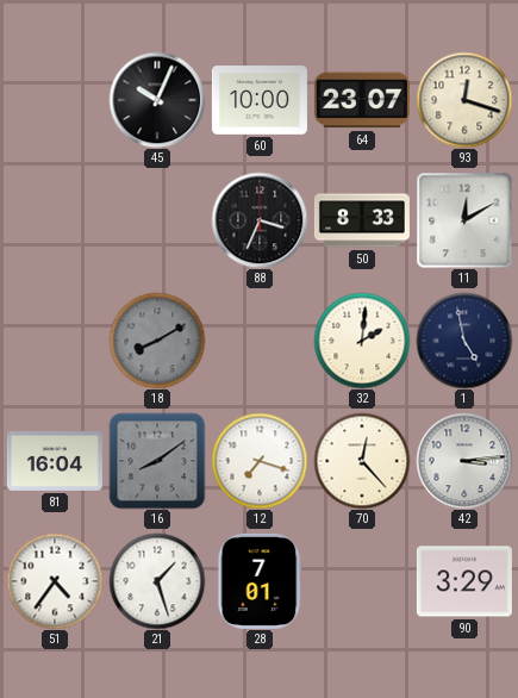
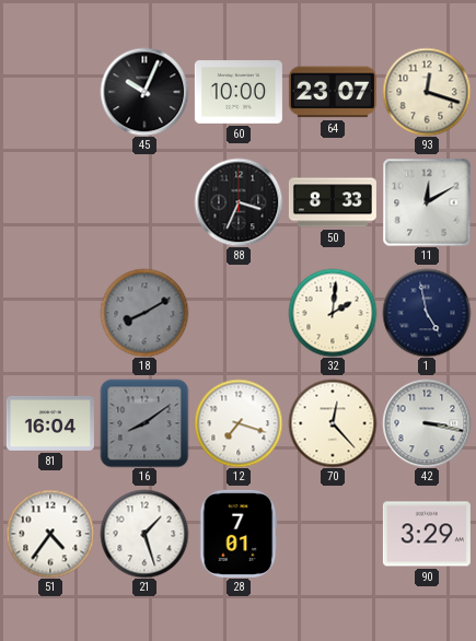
42: 3:14 -> 3:17
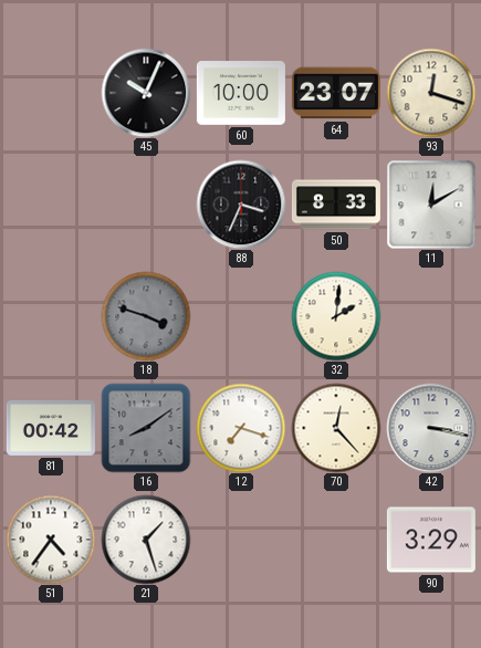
18: 8:10 -> 3:48
1: 4:58 -> none
81: 16:04 -> 00:42
28: 7:01 -> none
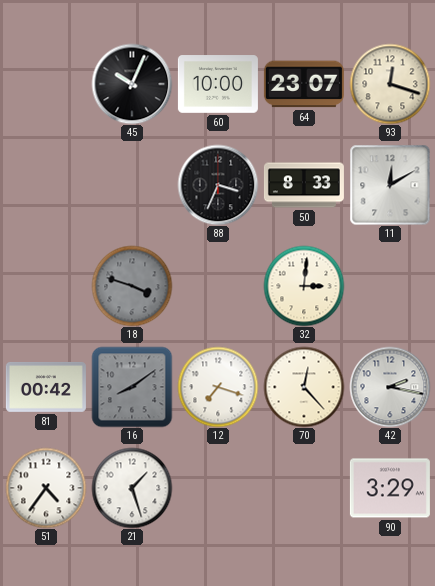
32: 2:01 -> 3:01
42: 3:17 -> 2:17
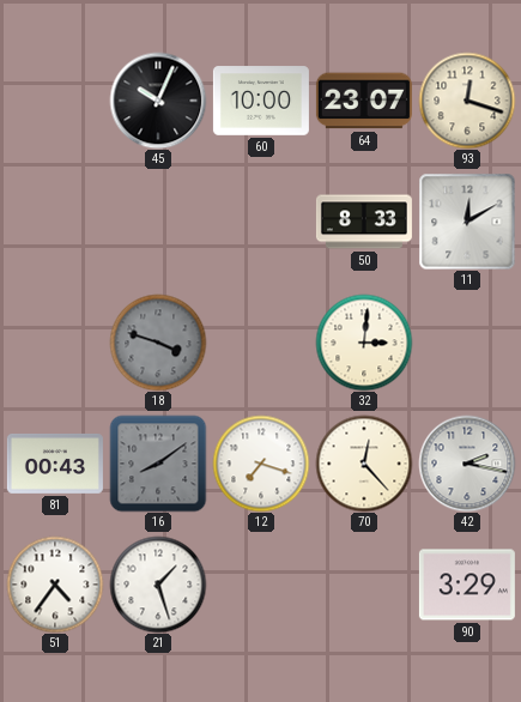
88: 3:34 -> none
81: 00:42 -> 00:43
